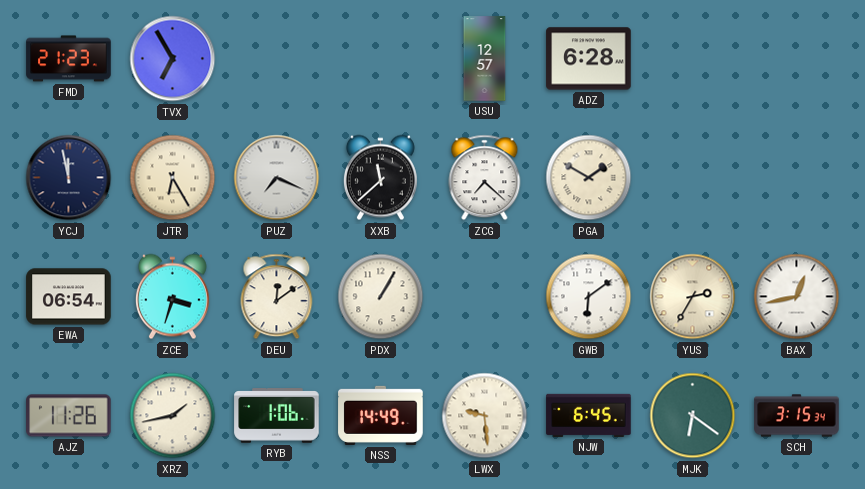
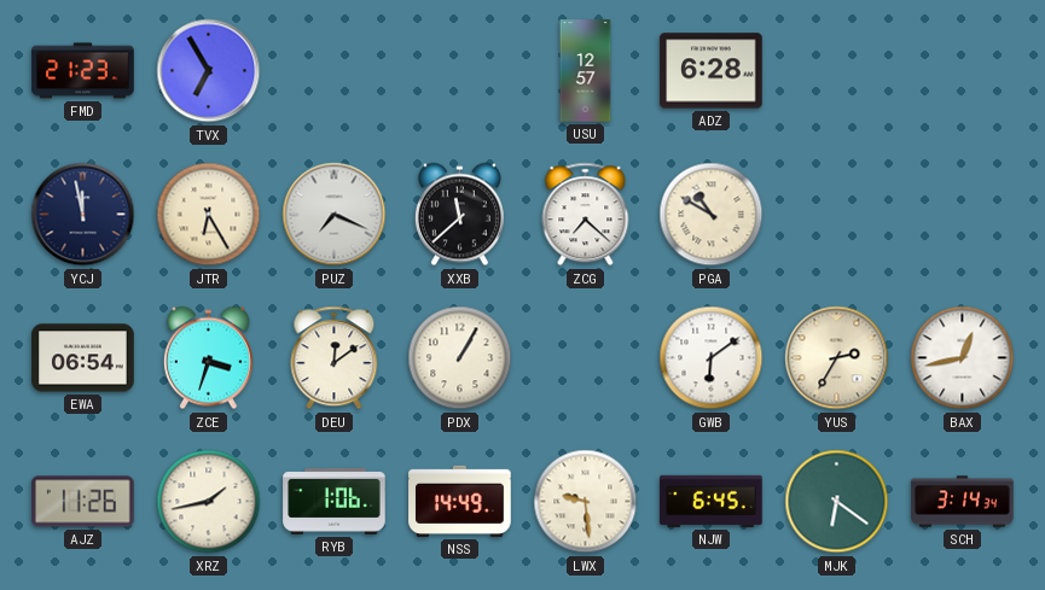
PGA: 1:50 -> 10:50
SCH: 3:15 -> 3:14
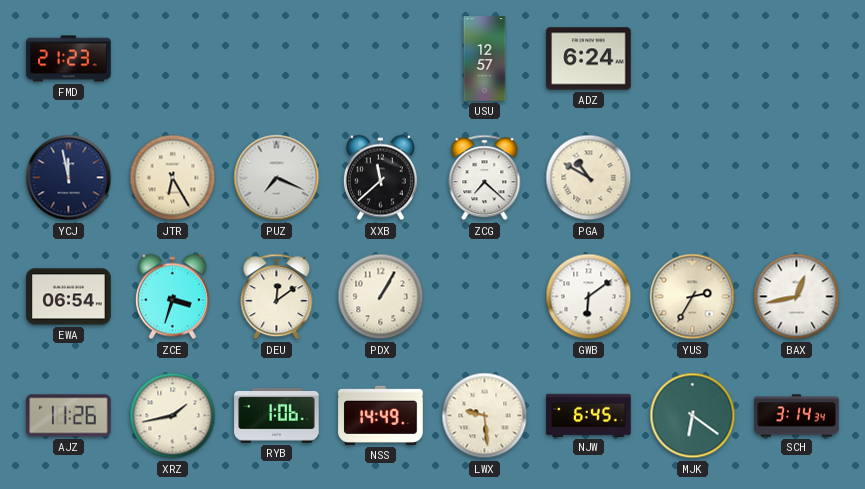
TVX: 6:55 -> none
ADZ: 6:28 -> 6:24
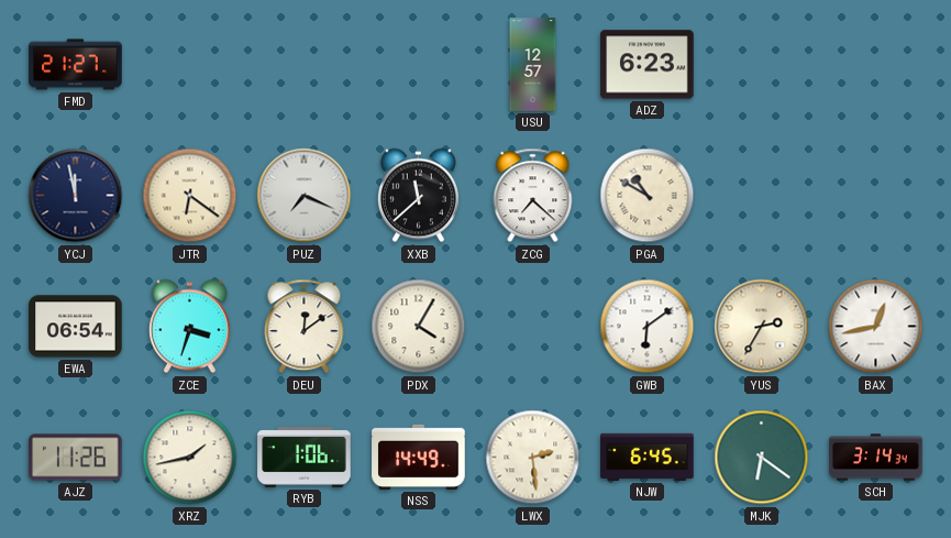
FMD: 21:23 -> 21:27
ADZ: 6:24 -> 6:23
JTR: 6:25 -> 6:21
PDX: 1:05 -> 4:05
LWX: 9:29 -> 2:29
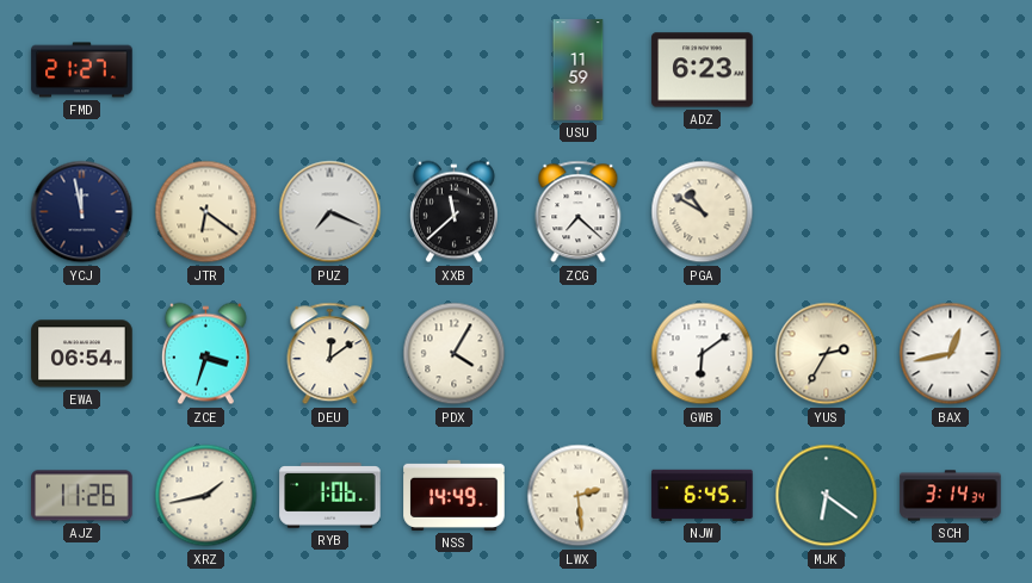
USU: 12:57 -> 11:59
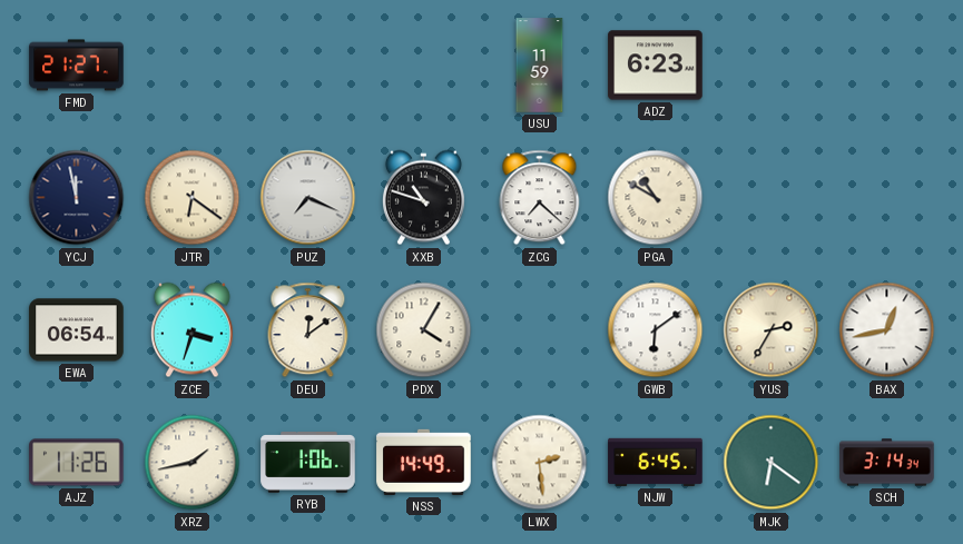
XXB: 11:38 -> 10:48
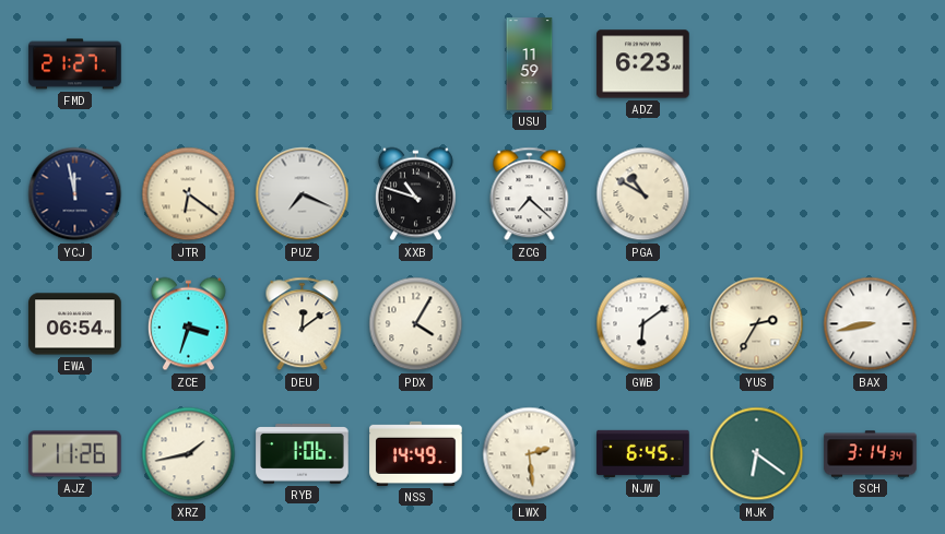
BAX: 12:43 -> 8:43
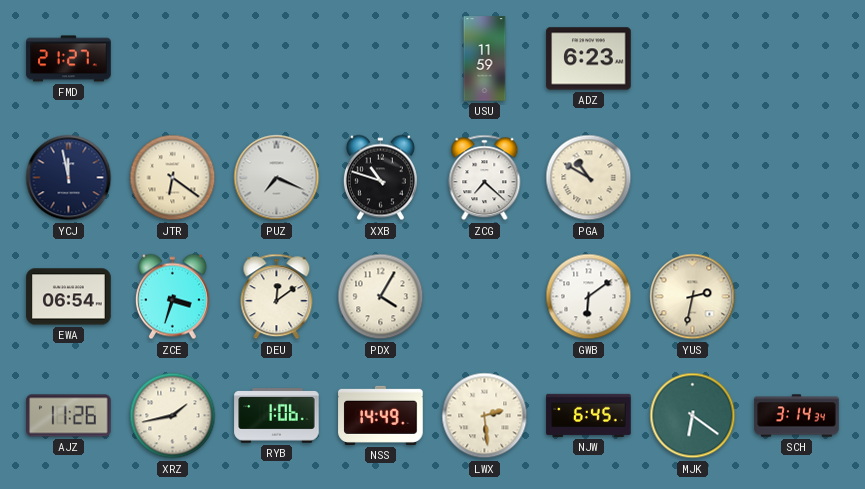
YUS: 2:35 -> 2:32
BAX: 8:43 -> none
